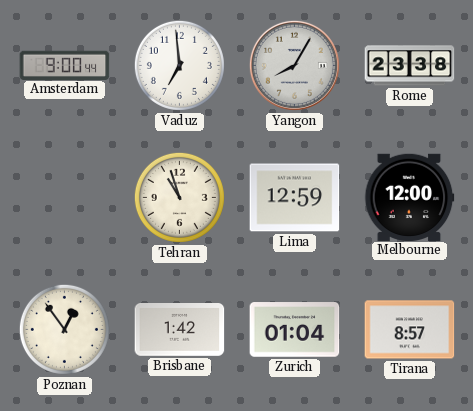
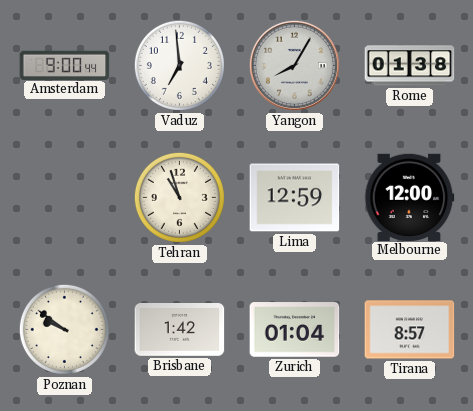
Rome: 23:38 -> 01:38
Poznan: 12:54 -> 9:51
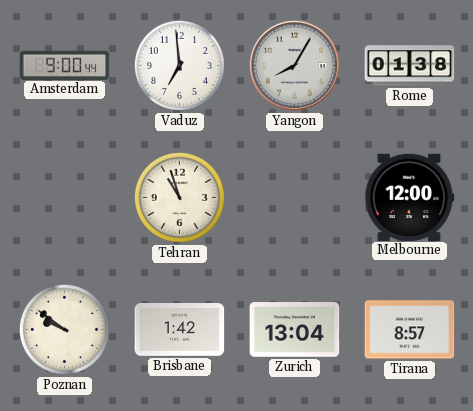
Lima: 12:59 -> none
Zurich: 01:04 -> 13:04
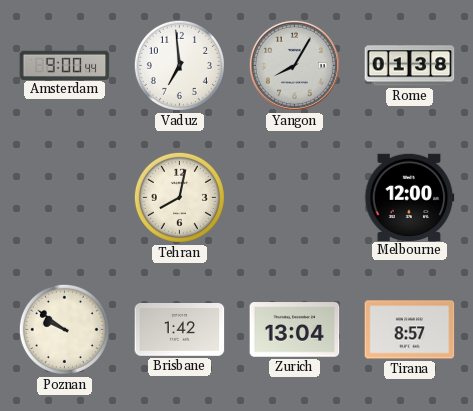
Tehran: 10:57 -> 8:02
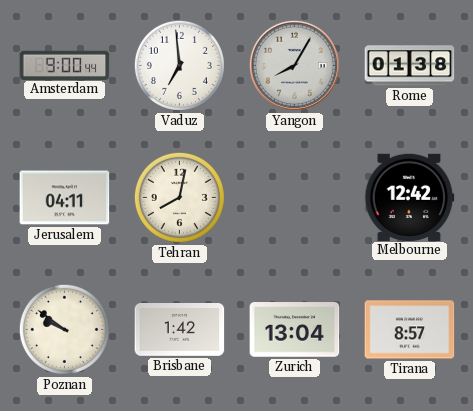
Jerusalem: none -> 04:11
Melbourne: 12:00 -> 12:42
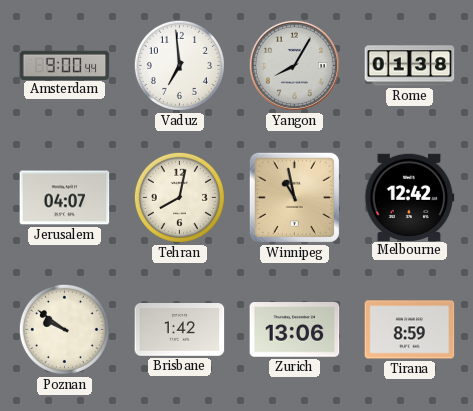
Jerusalem: 04:11 -> 04:07
Winnipeg: none -> 10:58
Zurich: 13:04 -> 13:06
Tirana: 8:57 -> 8:59
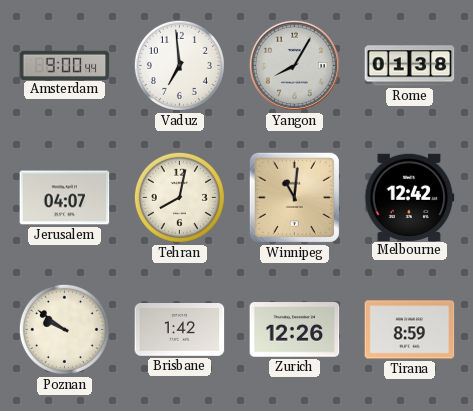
Winnipeg: 10:58 -> 11:01
Zurich: 13:06 -> 12:26
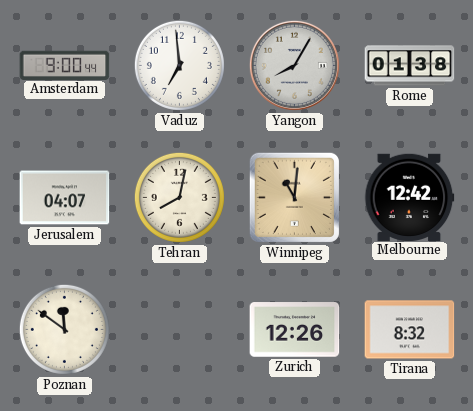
Poznan: 9:51 -> 11:51
Brisbane: 1:42 -> none
Tirana: 8:59 -> 8:32
